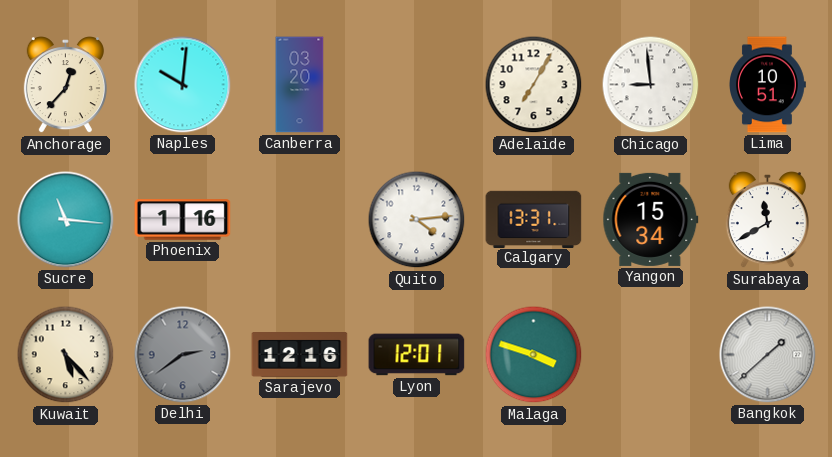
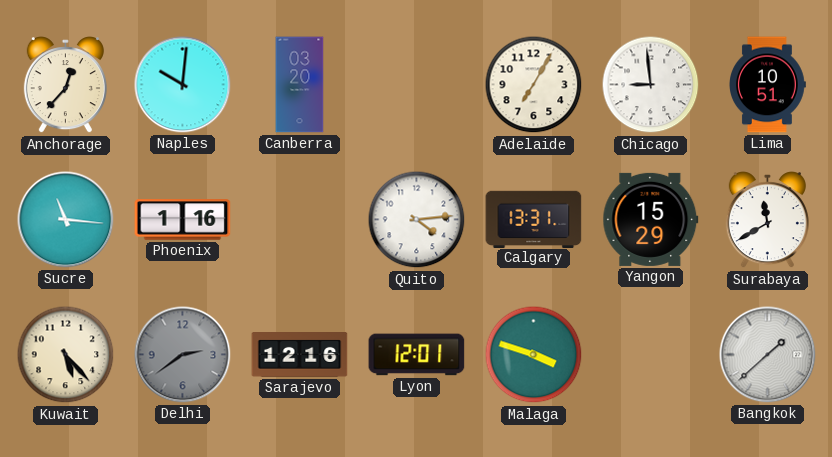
Yangon: 15:34 -> 15:29
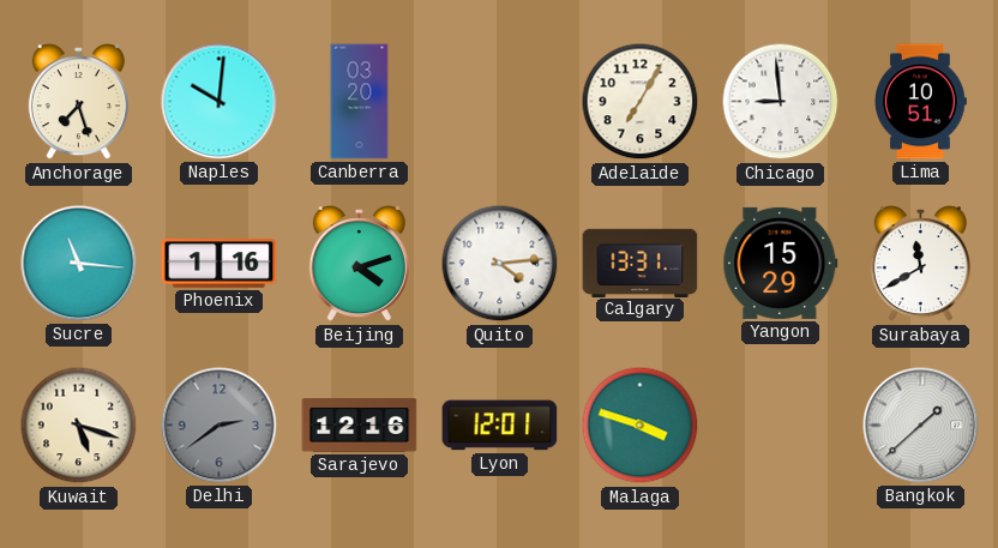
Anchorage: 12:37 -> 7:27
Beijing: none -> 4:12
Kuwait: 5:23 -> 5:18
